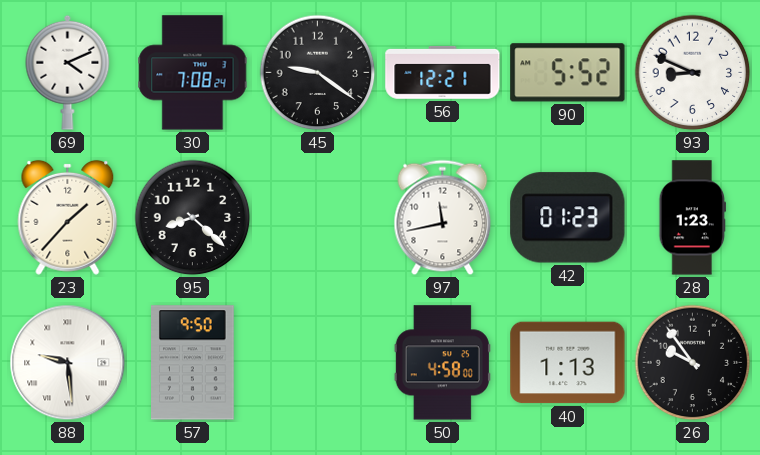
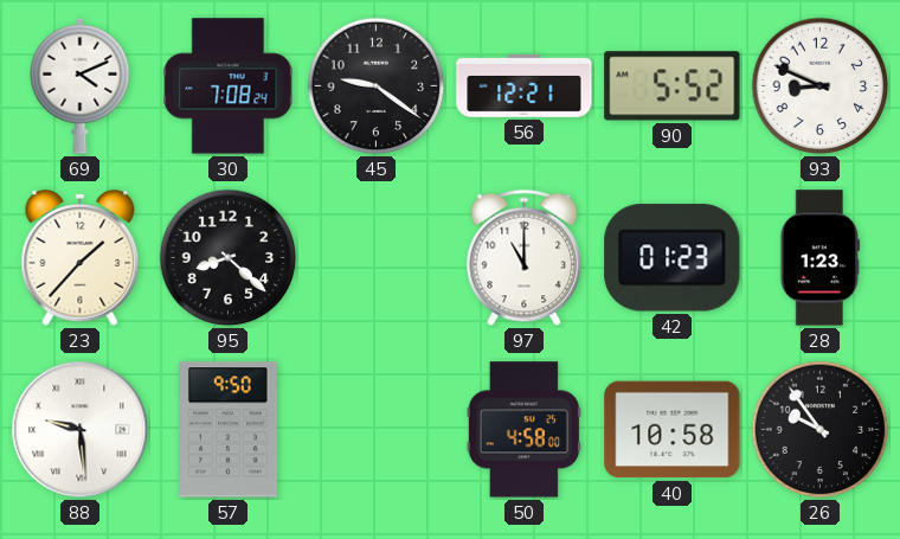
97: 11:43 -> 11:00
40: 1:13 -> 10:58
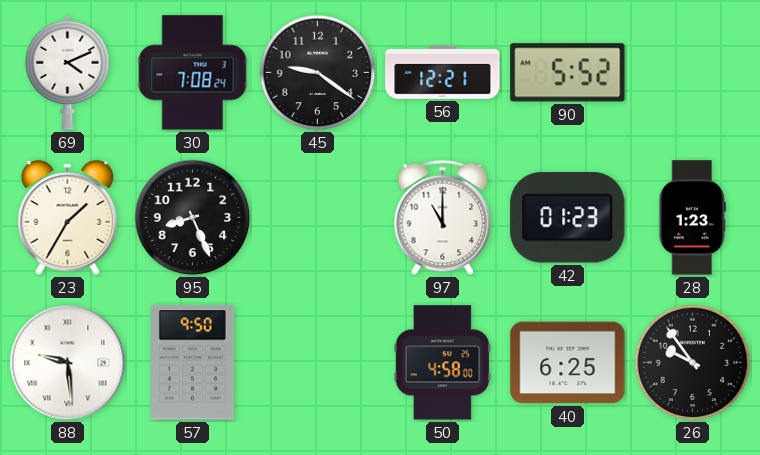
93: 8:49 -> none
23: 1:37 -> 1:35
95: 8:22 -> 8:26
40: 10:58 -> 6:25
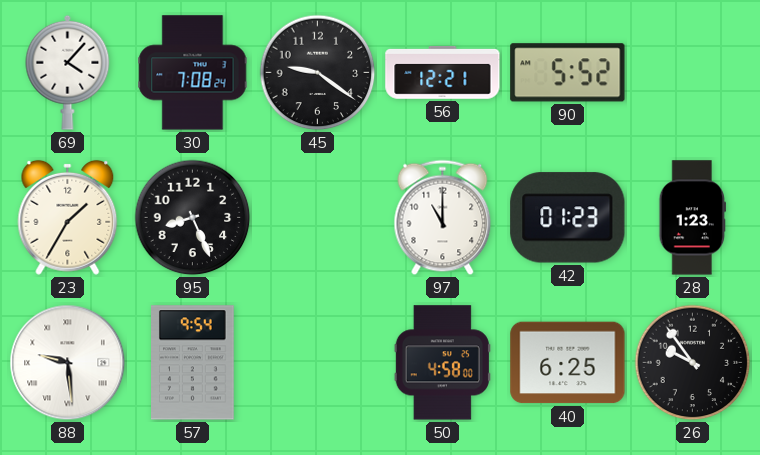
69: 4:11 -> 4:07
57: 9:50 -> 9:54
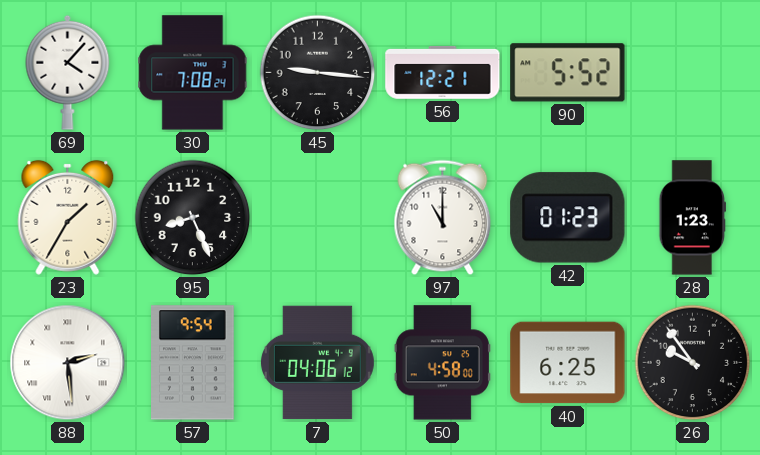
45: 9:21 -> 9:16
88: 9:29 -> 2:29
7: none -> 04:06
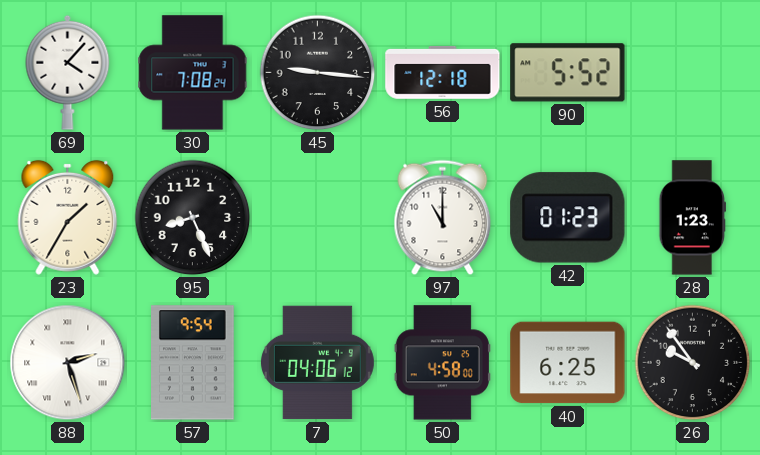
56: 12:21 -> 12:18
88: 2:29 -> 2:27
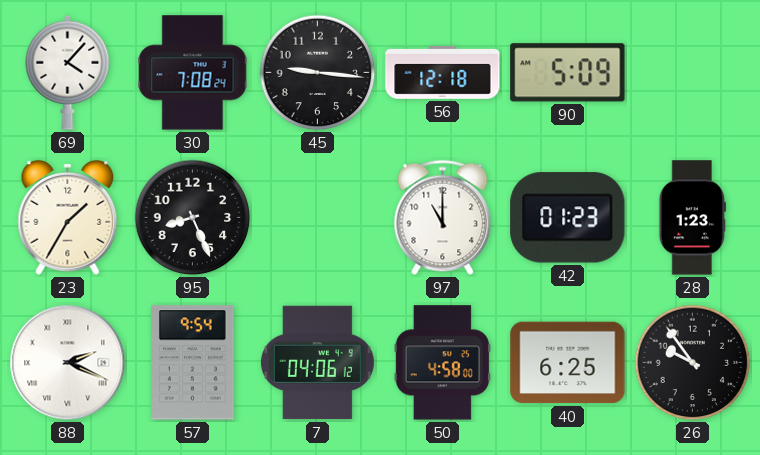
90: 5:52 -> 5:09
88: 2:27 -> 2:19
